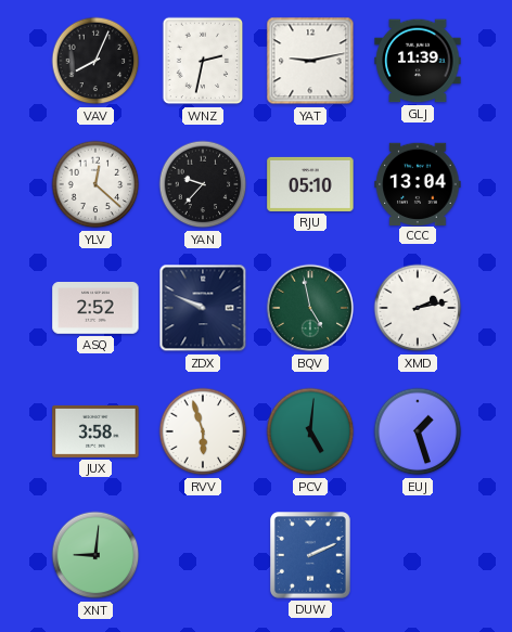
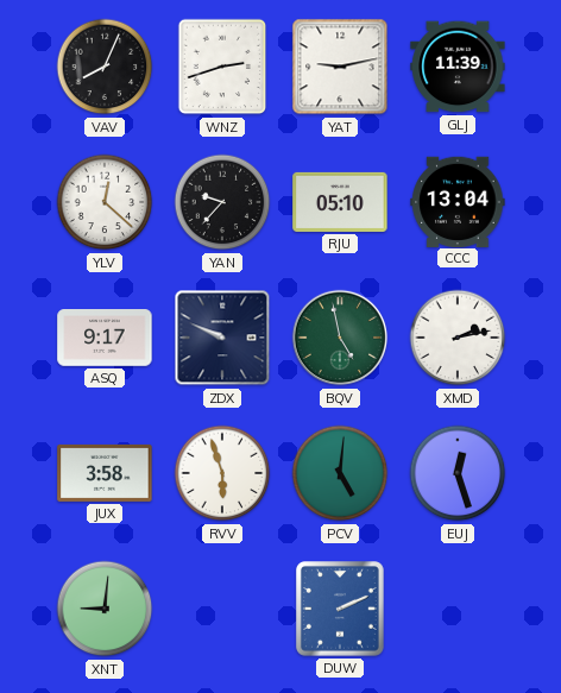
WNZ: 2:32 -> 2:42
ASQ: 2:52 -> 9:17
EUJ: 1:27 -> 12:27
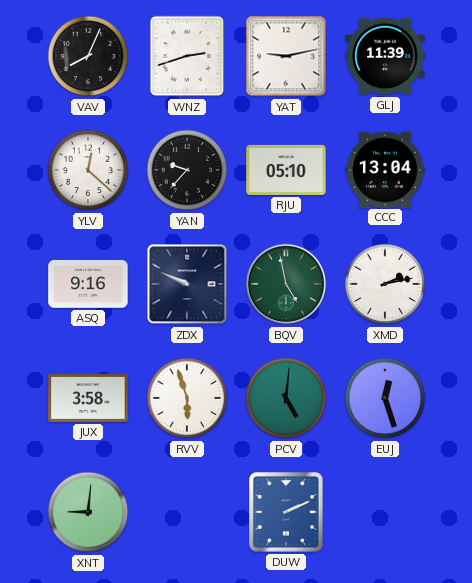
ASQ: 9:17 -> 9:16
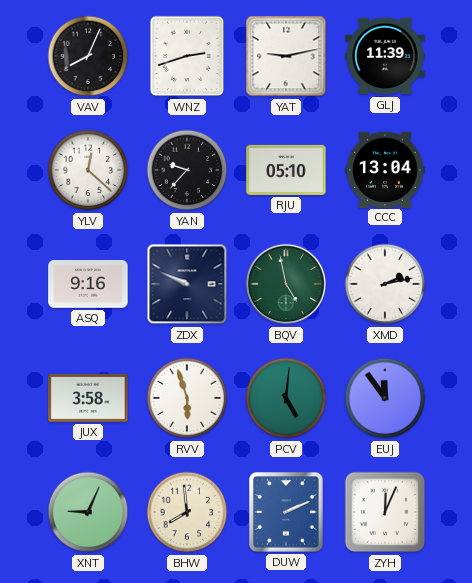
EUJ: 12:27 -> 11:54
XNT: 9:01 -> 9:04
BHW: none -> 7:59
ZYH: none -> 12:04
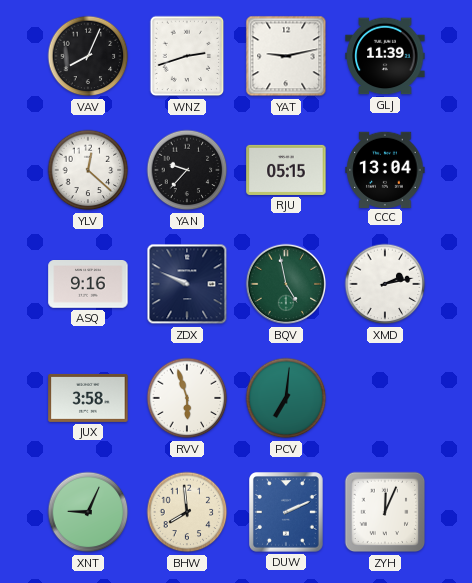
RJU: 05:10 -> 05:15
PCV: 5:01 -> 7:01
EUJ: 11:54 -> none
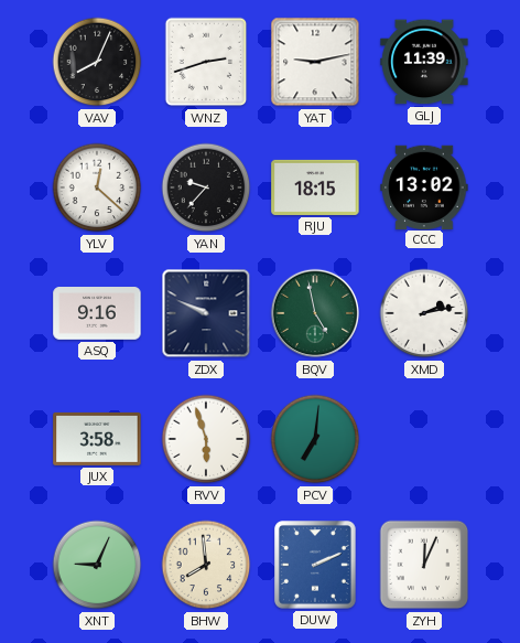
RJU: 05:15 -> 18:15
CCC: 13:04 -> 13:02
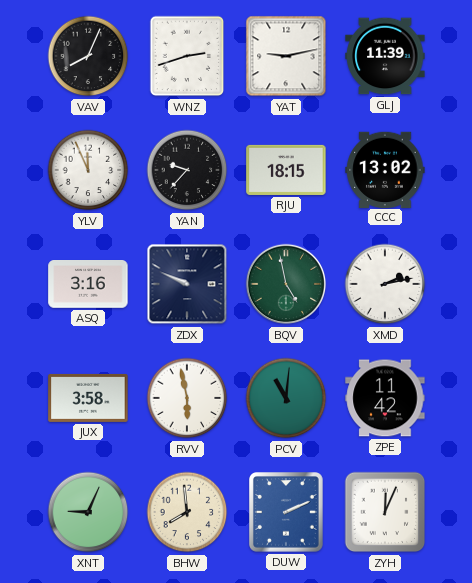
YLV: 12:22 -> 11:56
ASQ: 9:16 -> 3:16
RVV: 5:57 -> 5:58
PCV: 7:01 -> 11:01
ZPE: none -> 11:42
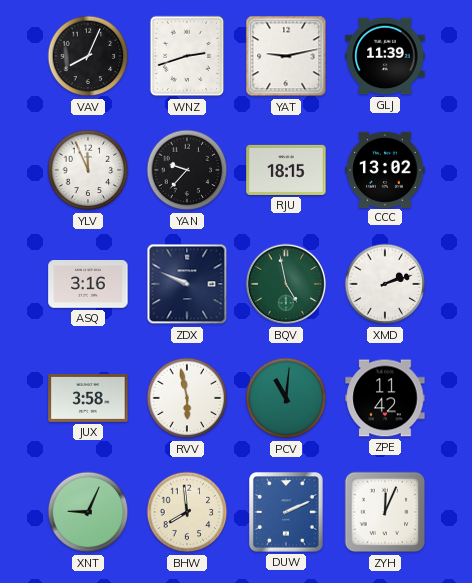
XMD: 2:13 -> 2:12
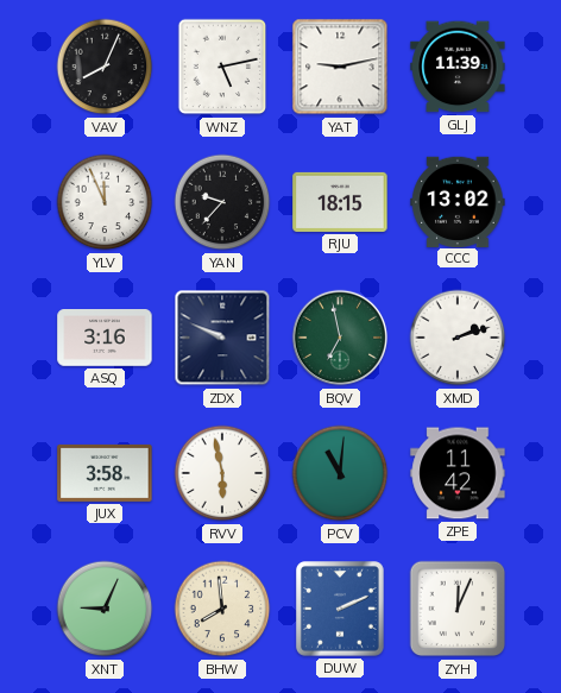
WNZ: 2:42 -> 5:13
BQV: 4:58 -> 6:58
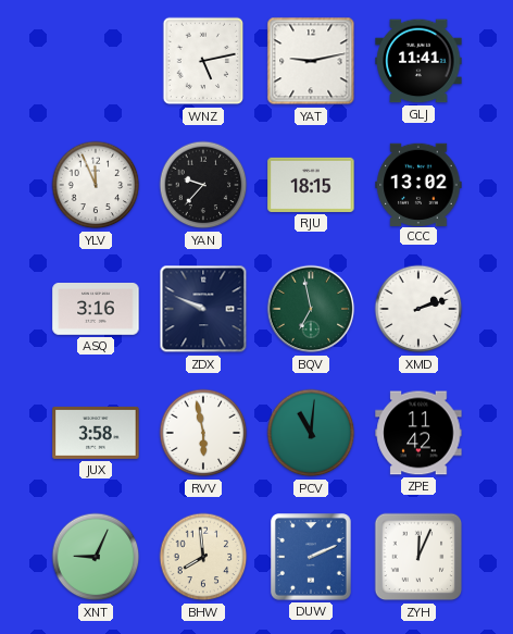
VAV: 8:04 -> none
GLJ: 11:39 -> 11:41
